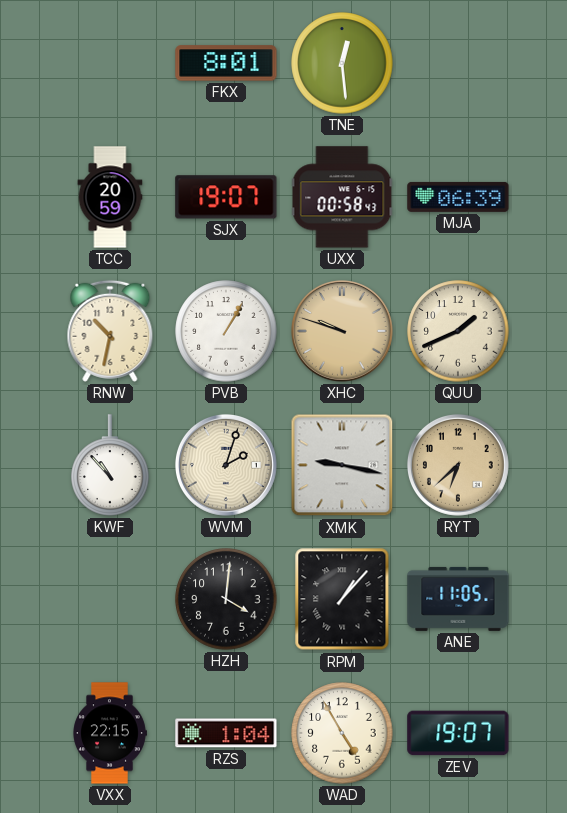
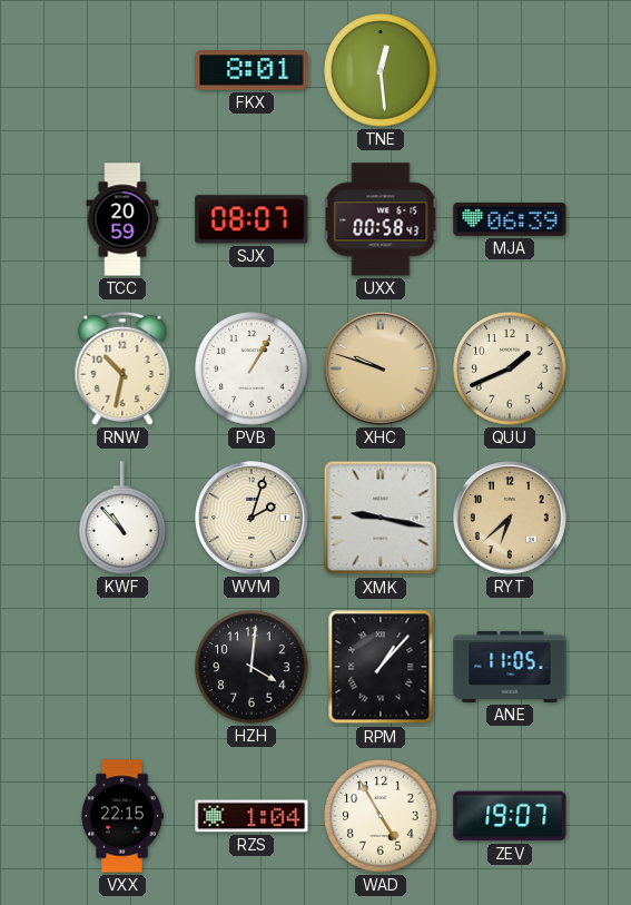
SJX: 19:07 -> 08:07
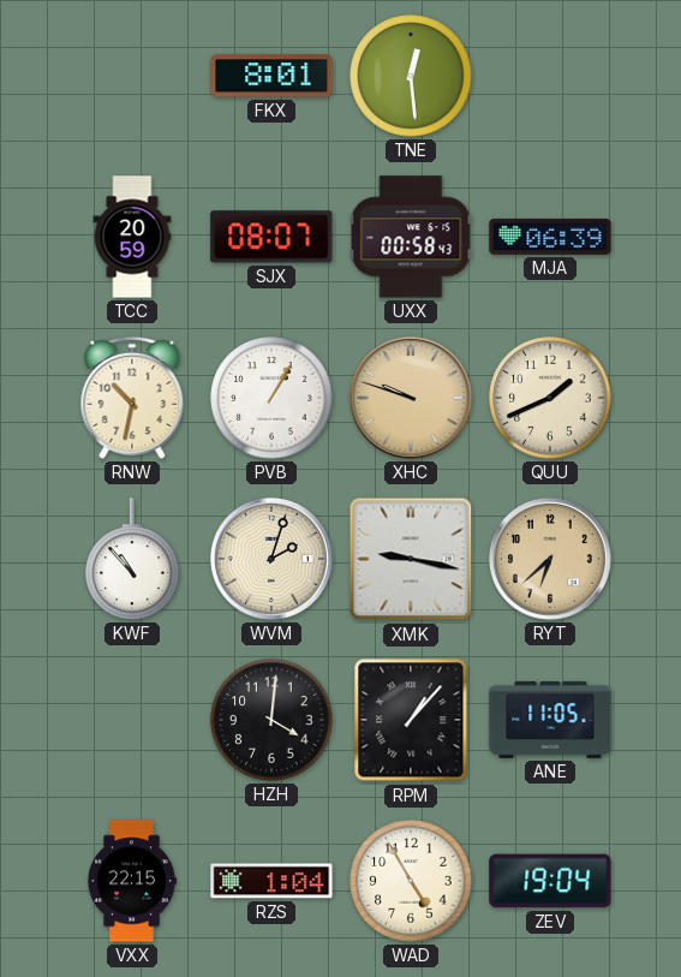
ZEV: 19:07 -> 19:04
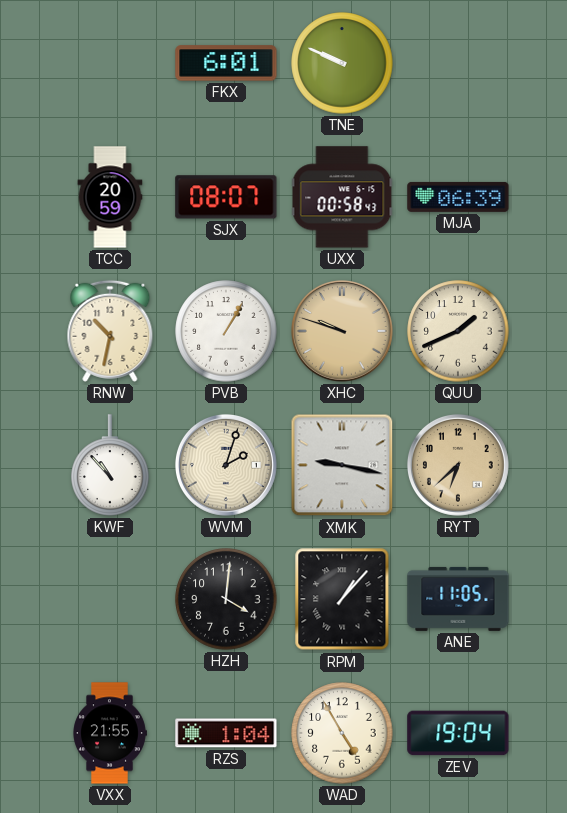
FKX: 8:01 -> 6:01
TNE: 12:29 -> 9:49
VXX: 22:15 -> 21:55
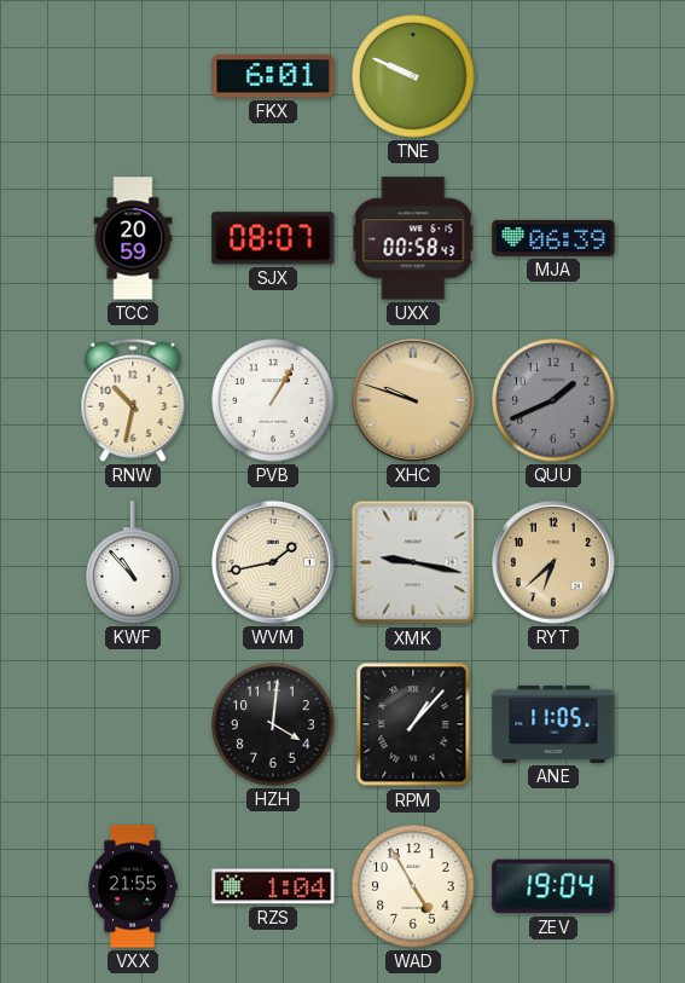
QUU dial: cream -> grey
WVM: 2:03 -> 1:43
